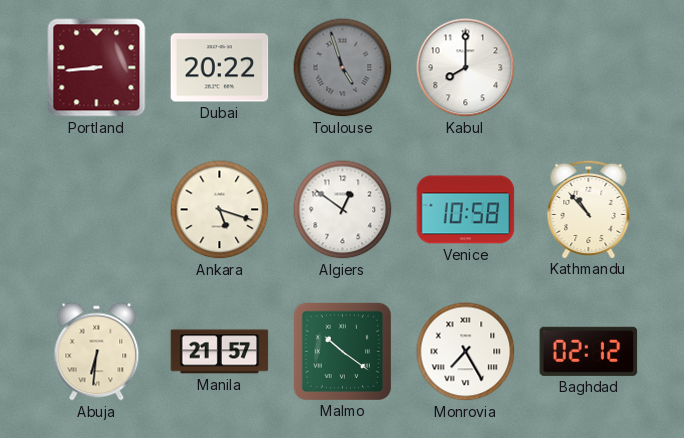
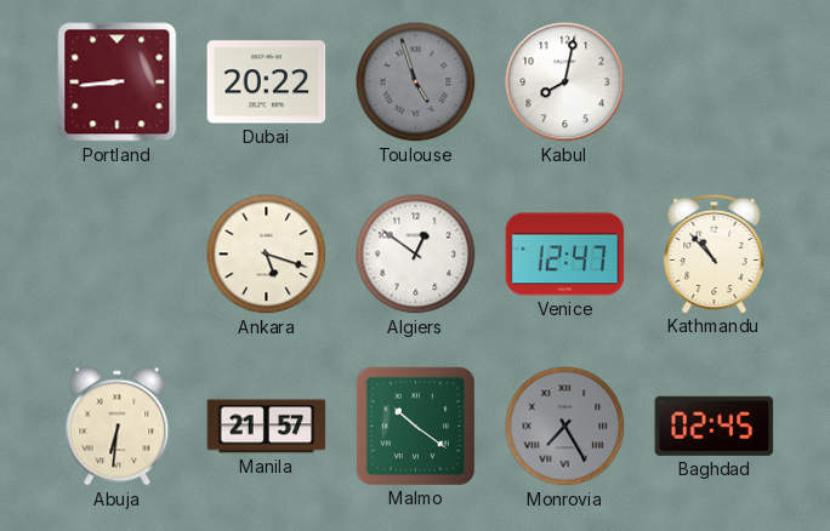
Kabul: 8:00 -> 8:02
Venice: 10:58 -> 12:47
Monrovia dial: white -> grey
Baghdad: 02:12 -> 02:45
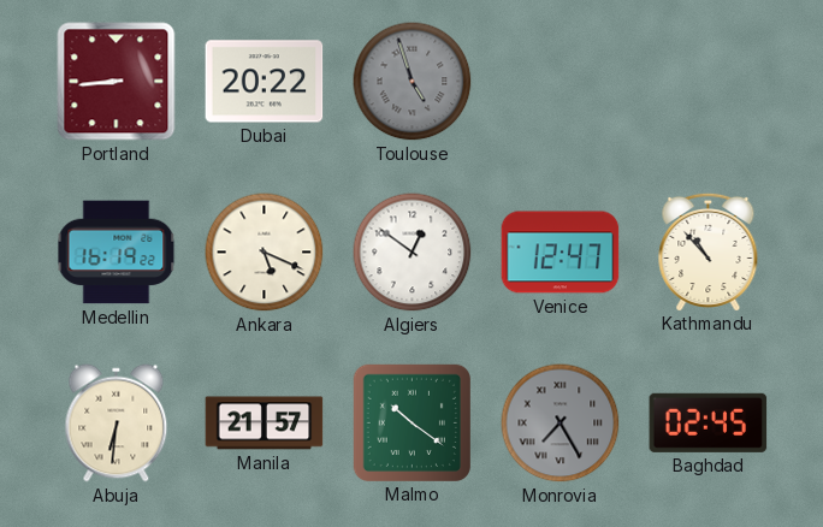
Kabul: 8:02 -> none
Medellin: none -> 16:19
Ankara: 5:18 -> 5:19
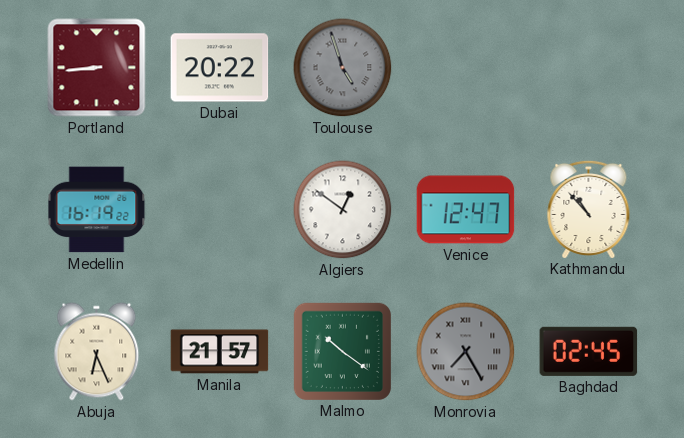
Ankara: 5:19 -> none
Abuja: 6:31 -> 6:26
